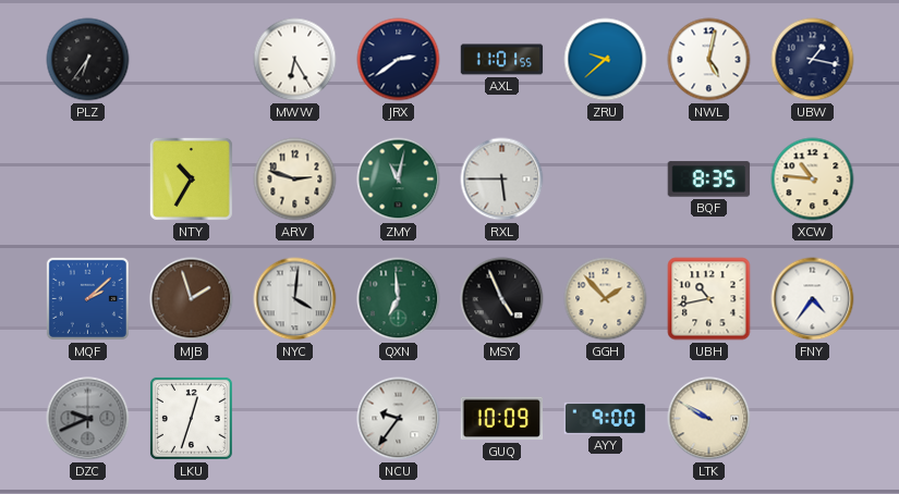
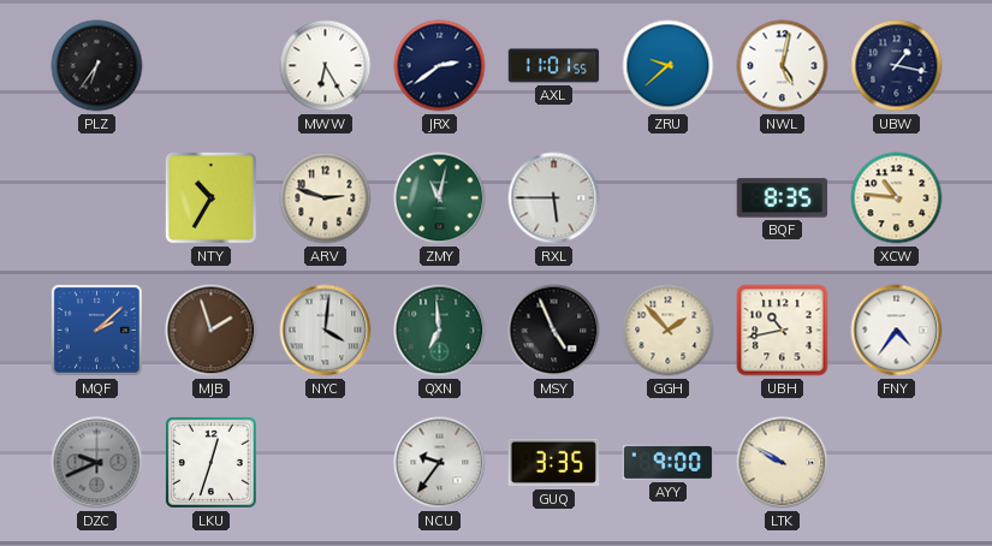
GUQ: 10:09 -> 3:35
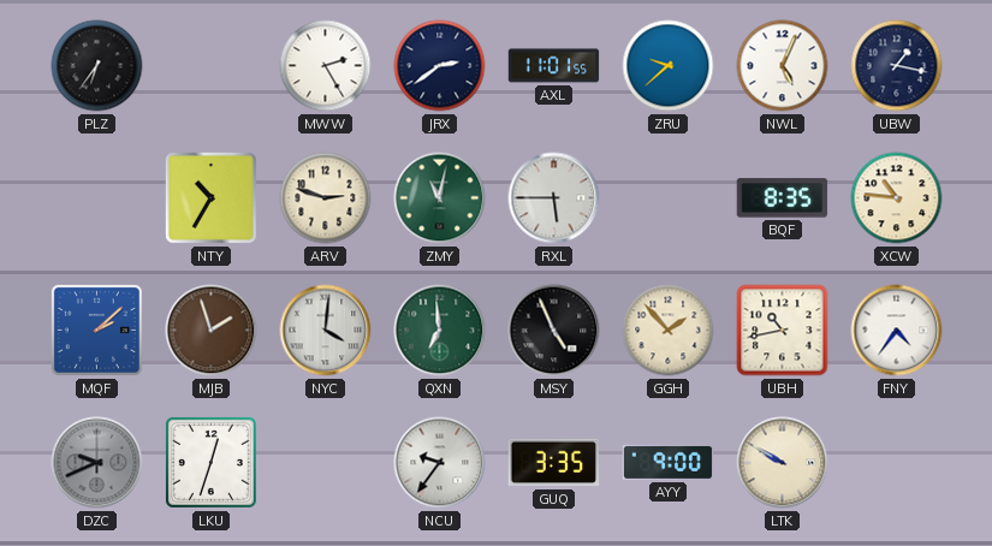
MWW: 6:25 -> 2:25
NWL: 5:02 -> 5:04
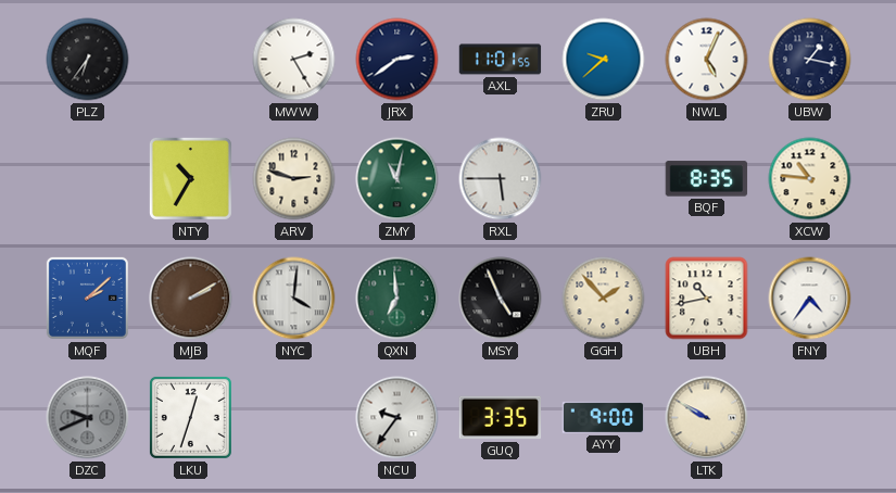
MJB: 1:57 -> 2:10
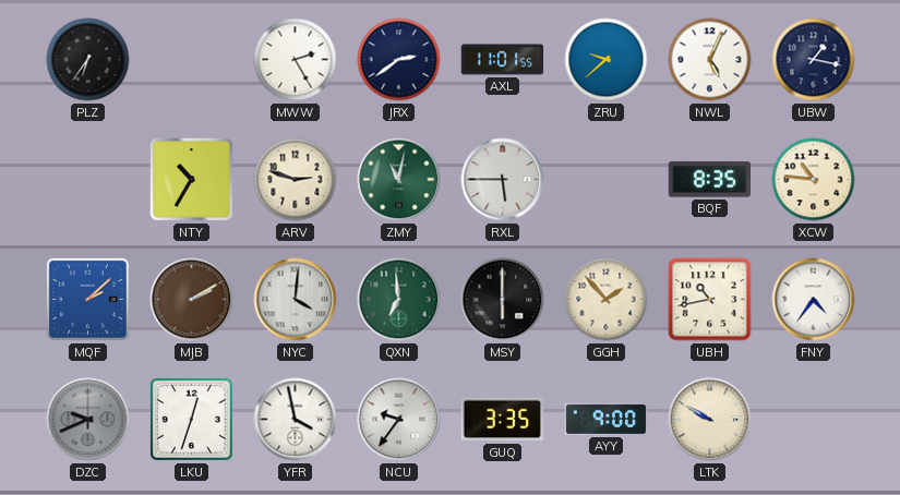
MSY: 4:56 -> 6:00
YFR: none -> 3:58
